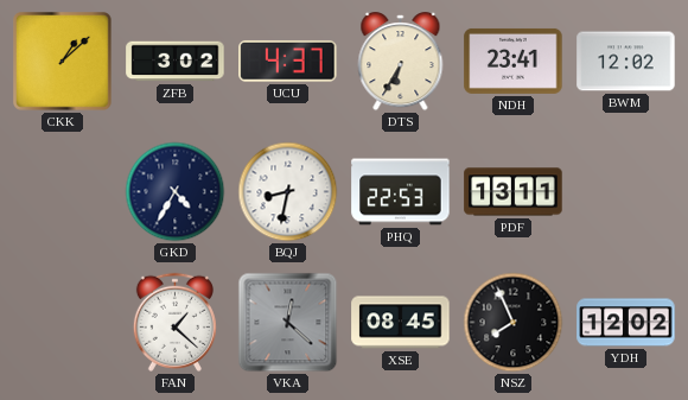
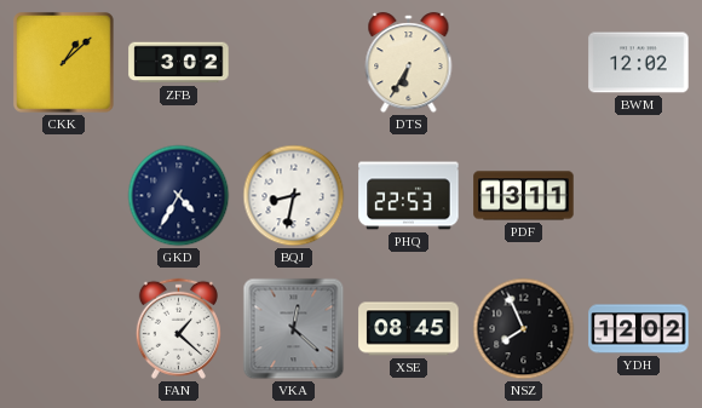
UCU: 4:37 -> none
NDH: 23:41 -> none
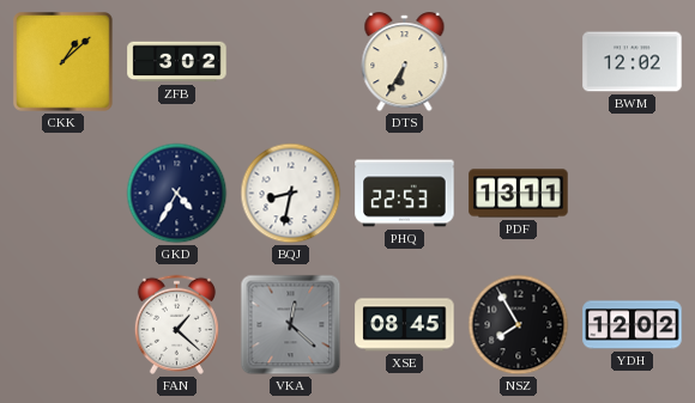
NSZ: 7:56 -> 7:55
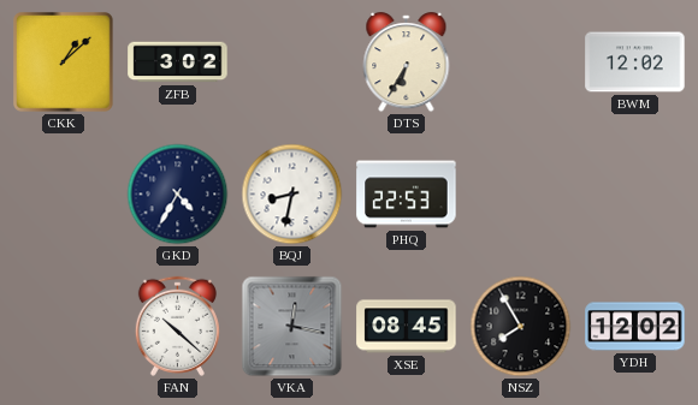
PDF: 13:11 -> none
FAN: 1:22 -> 10:22
VKA: 12:22 -> 12:17
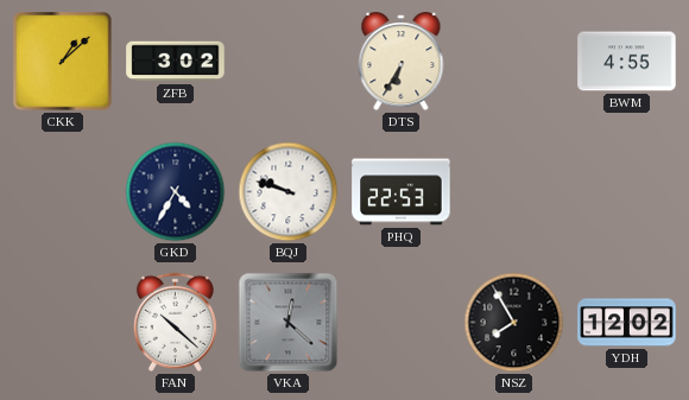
BWM: 12:02 -> 4:55
BQJ: 8:32 -> 9:48
VKA: 12:17 -> 12:22
XSE: 08:45 -> none
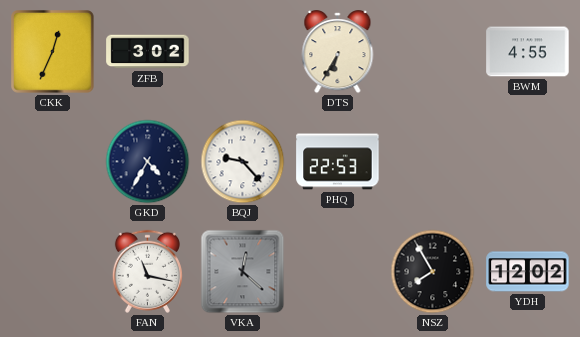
CKK: 1:08 -> 12:34
BQJ: 9:48 -> 9:23
FAN: 10:22 -> 11:17
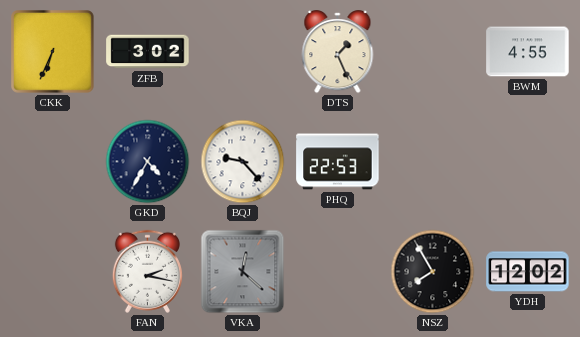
CKK: 12:34 -> 6:34
DTS: 6:35 -> 1:26
FAN: 11:17 -> 2:17
